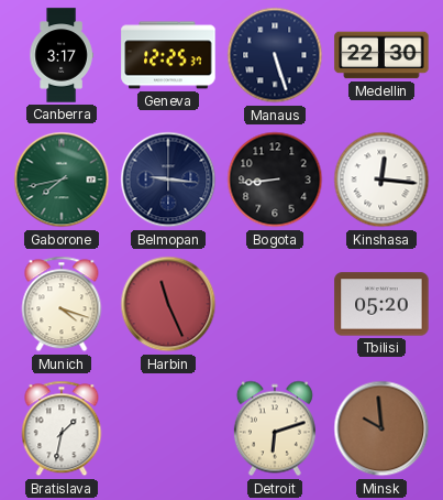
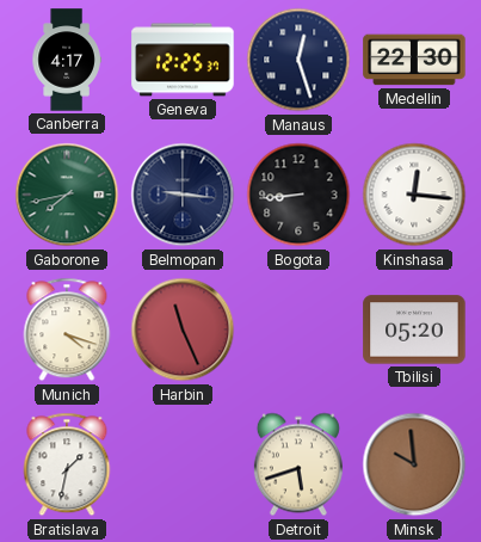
Canberra: 3:17 -> 4:17
Manaus: 5:27 -> 12:27
Detroit: 6:12 -> 5:42
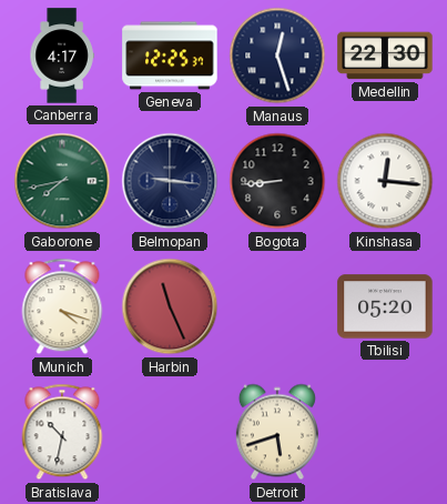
Bratislava: 1:32 -> 10:32
Minsk: 9:59 -> none
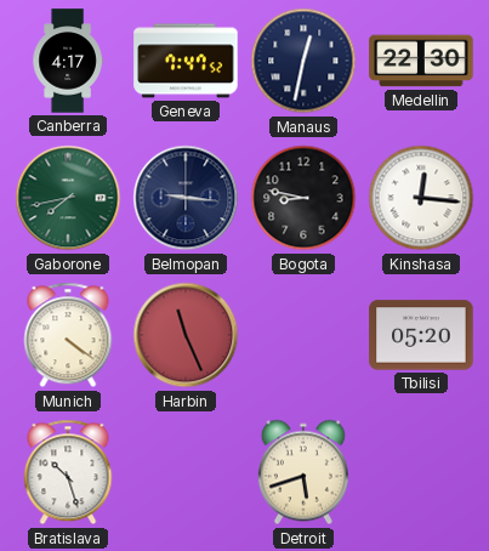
Geneva: 12:25 -> 7:47
Manaus: 12:27 -> 12:32
Bogota: 8:44 -> 8:47
Munich: 4:18 -> 4:21
Bratislava: 10:32 -> 10:27
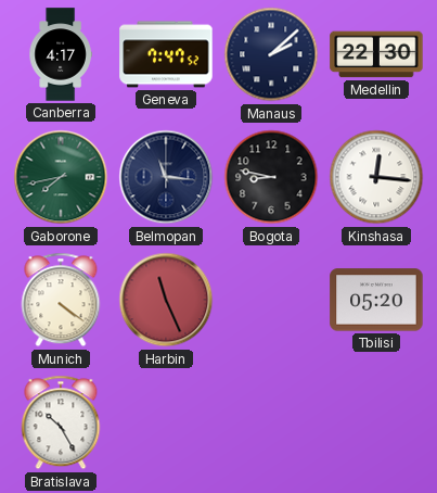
Manaus: 12:32 -> 2:08
Belmopan: 9:16 -> 11:16
Bratislava: 10:27 -> 10:25
Detroit: 5:42 -> none
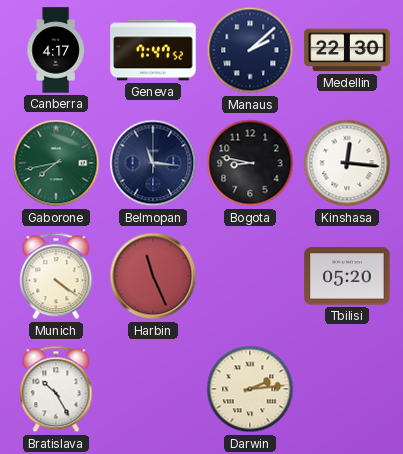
Darwin: none -> 2:14
